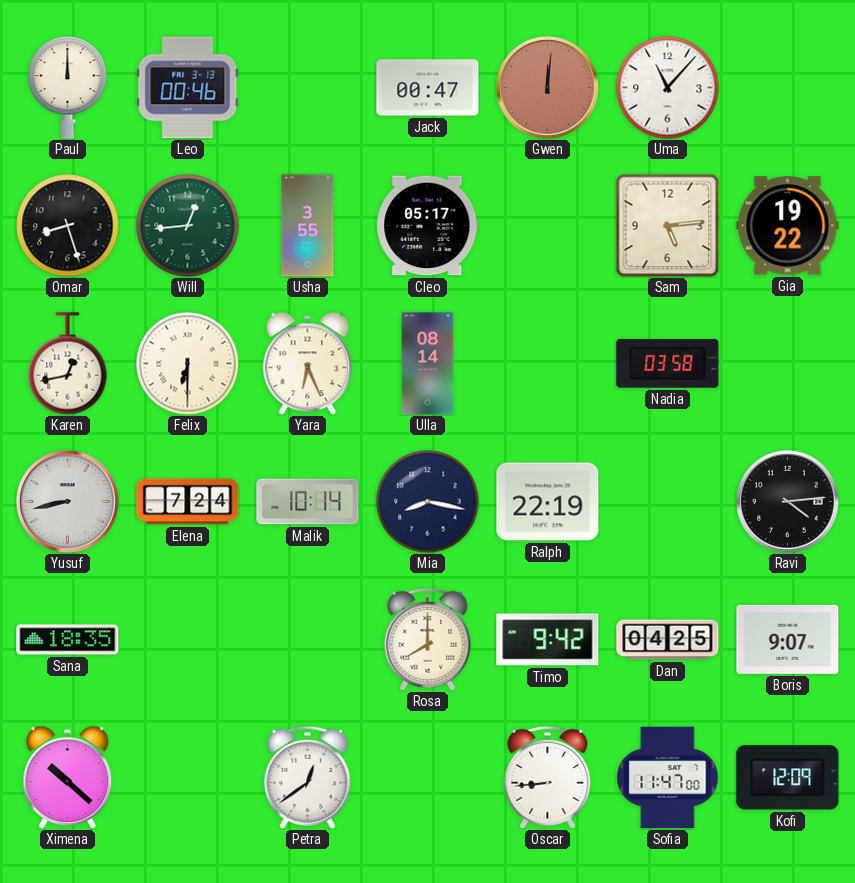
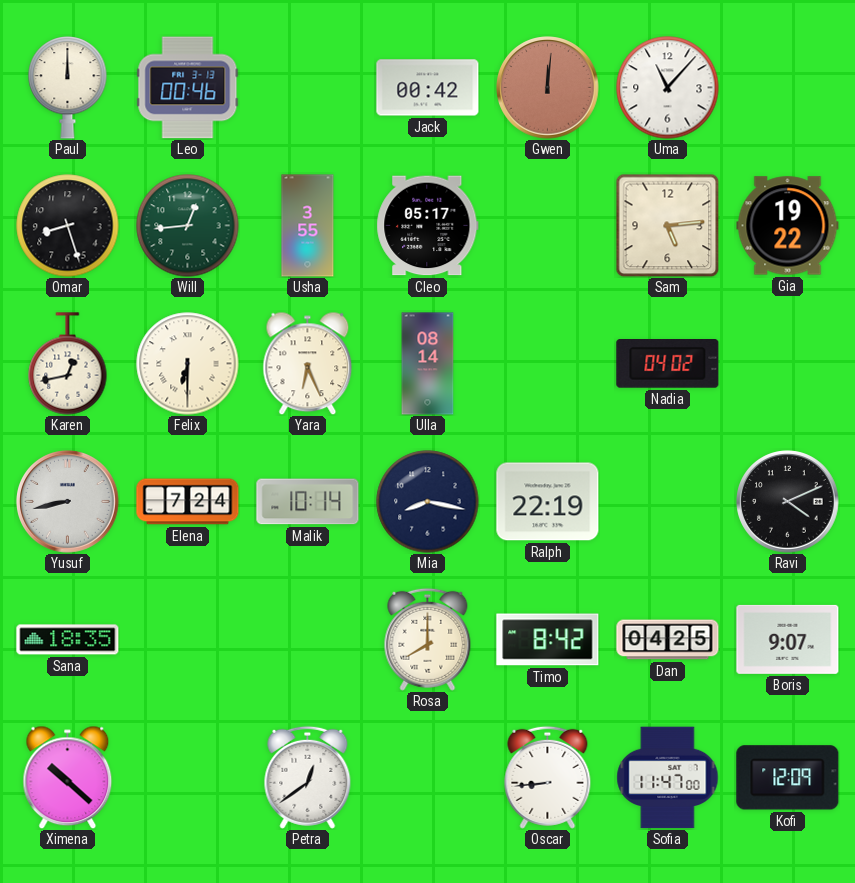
Jack: 00:47 -> 00:42
Nadia: 03:58 -> 04:02
Ravi: 4:14 -> 4:11
Timo: 9:42 -> 8:42
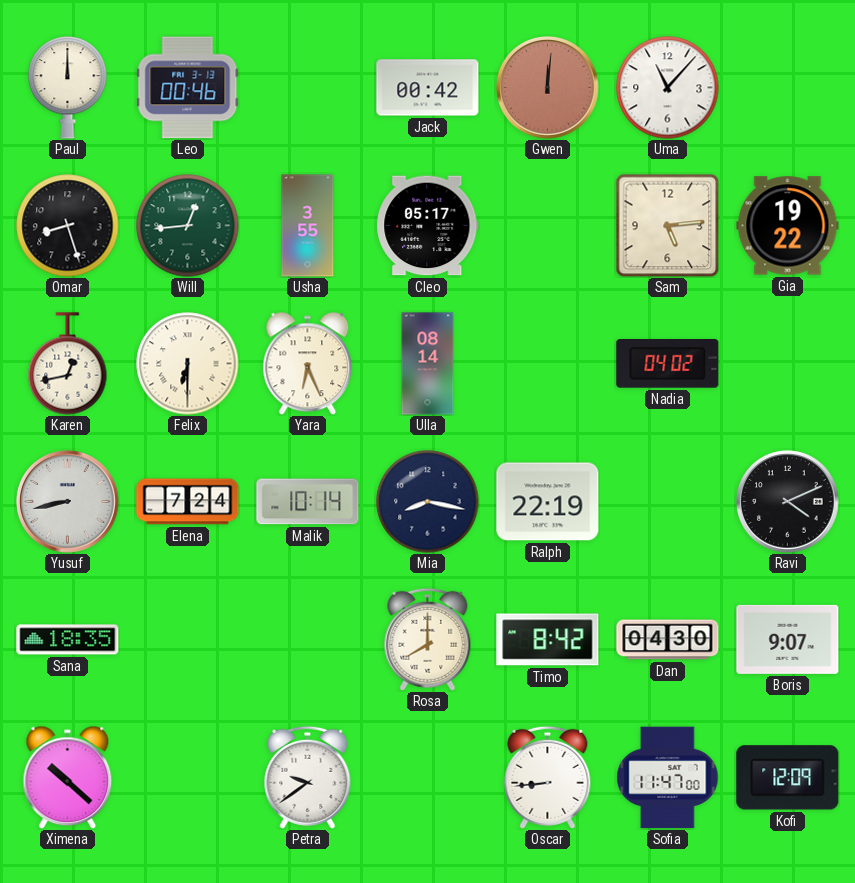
Dan: 04:25 -> 04:30
Petra: 12:39 -> 9:39
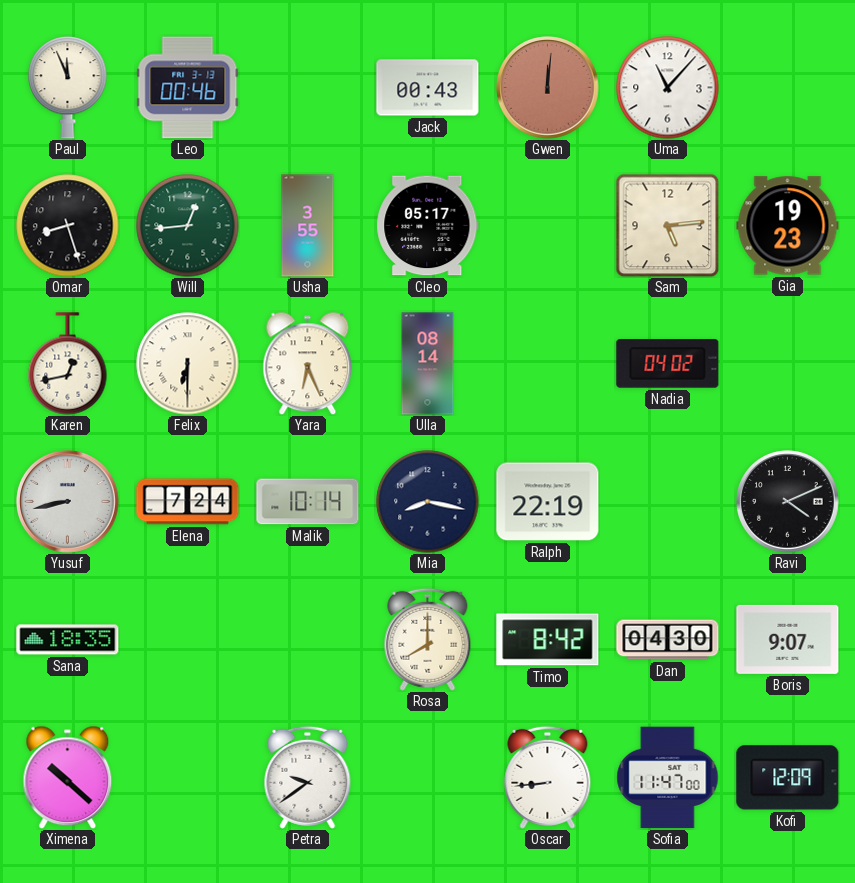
Paul: 12:00 -> 11:56
Jack: 00:42 -> 00:43
Gia: 19:22 -> 19:23
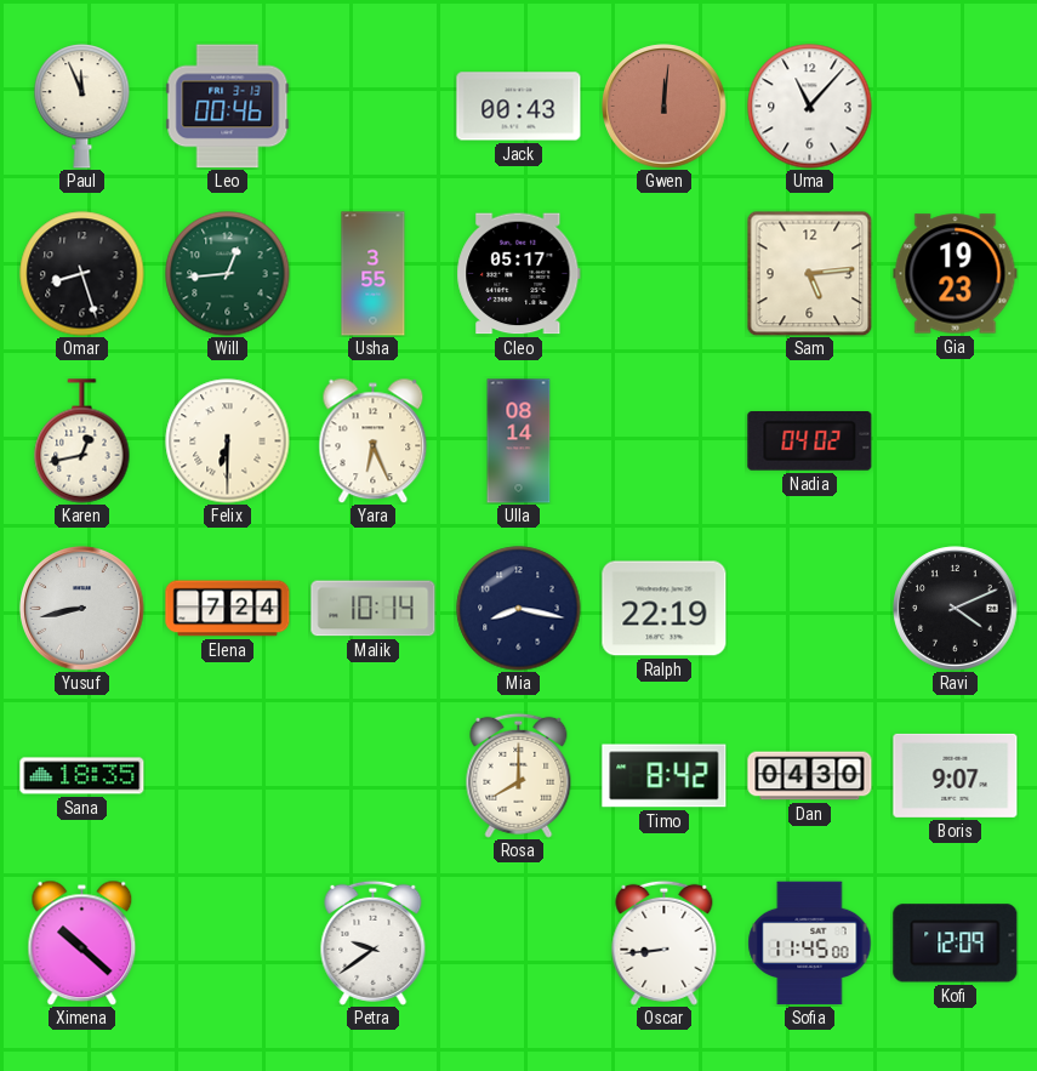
Sofia: 11:47 -> 11:45
